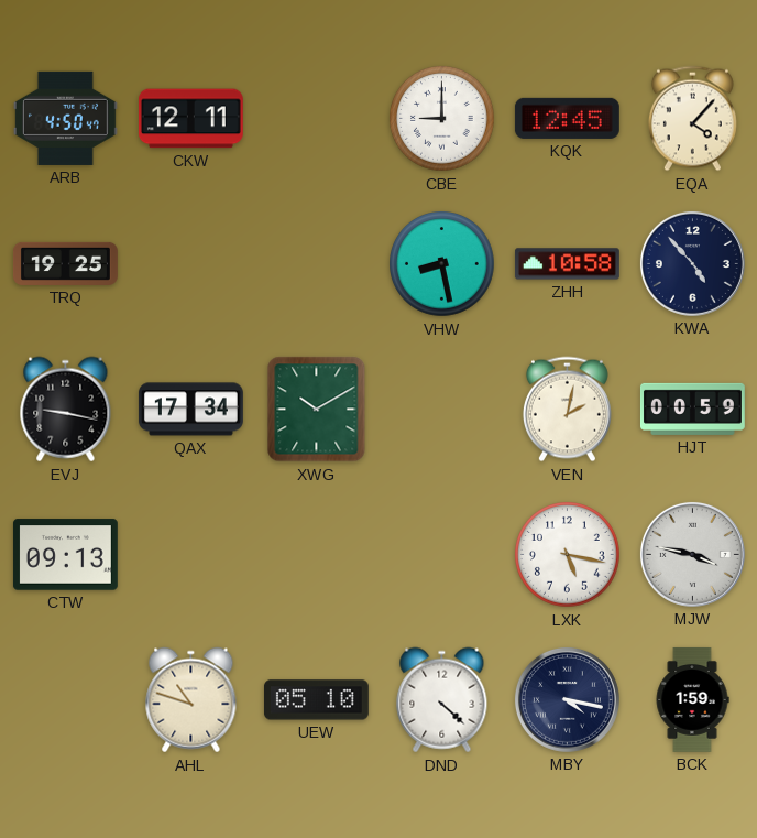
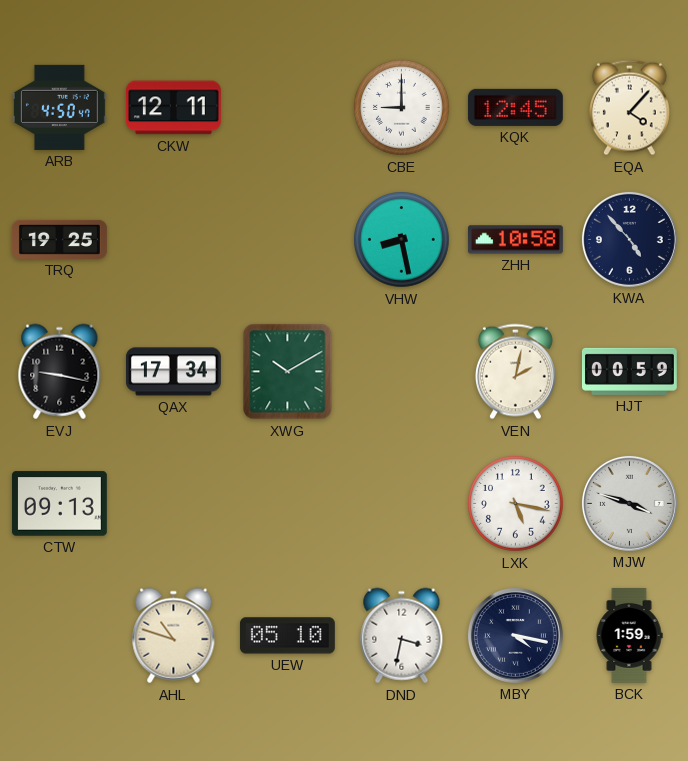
MJW: 3:47 -> 3:48
DND: 4:22 -> 3:32
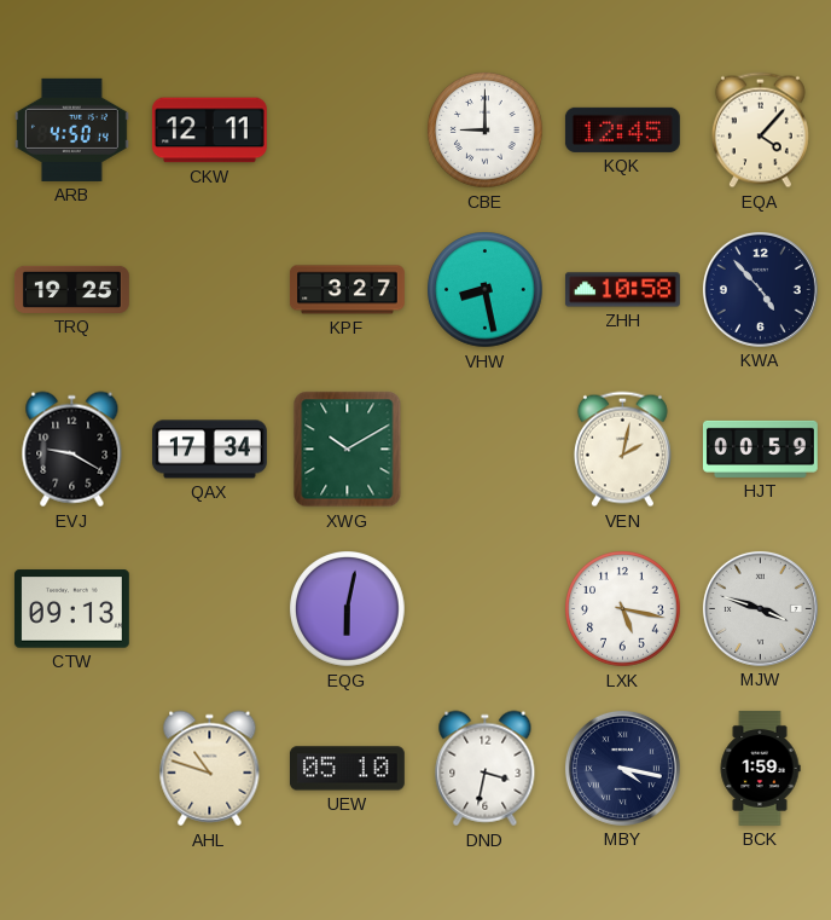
ARB: 4:50:47 -> 4:50:14
KPF: none -> 3:27
EVJ: 9:17 -> 9:20
EQG: none -> 6:02
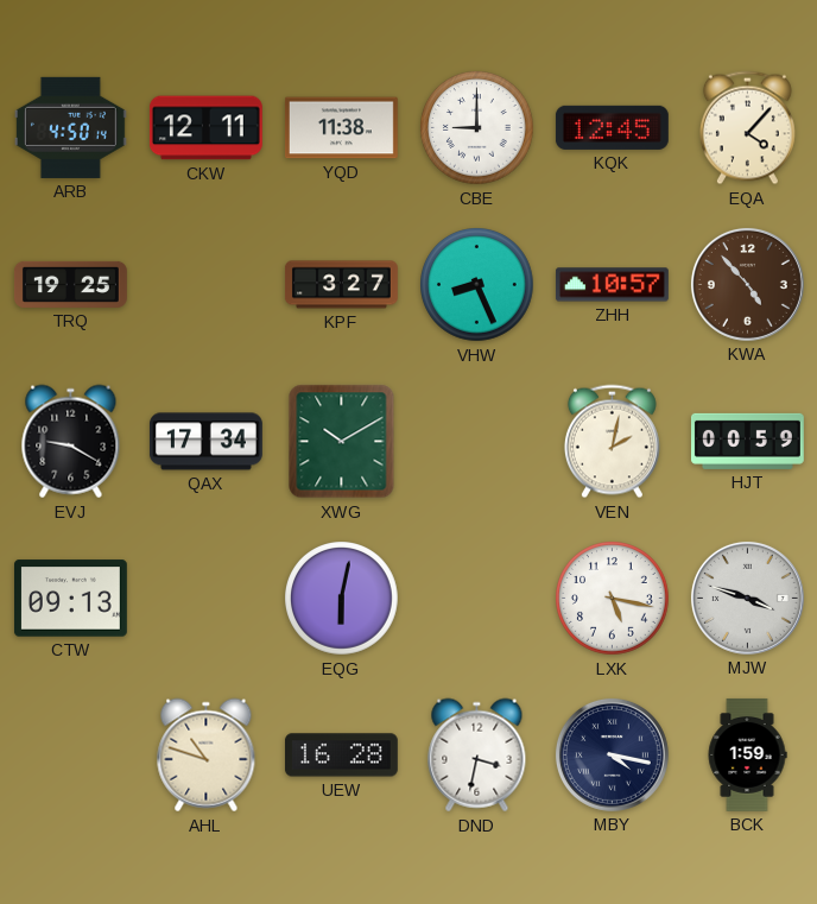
YQD: none -> 11:38
VHW: 8:28 -> 8:26
ZHH: 10:58 -> 10:57
KWA dial: navy -> brown
UEW: 05:10 -> 16:28
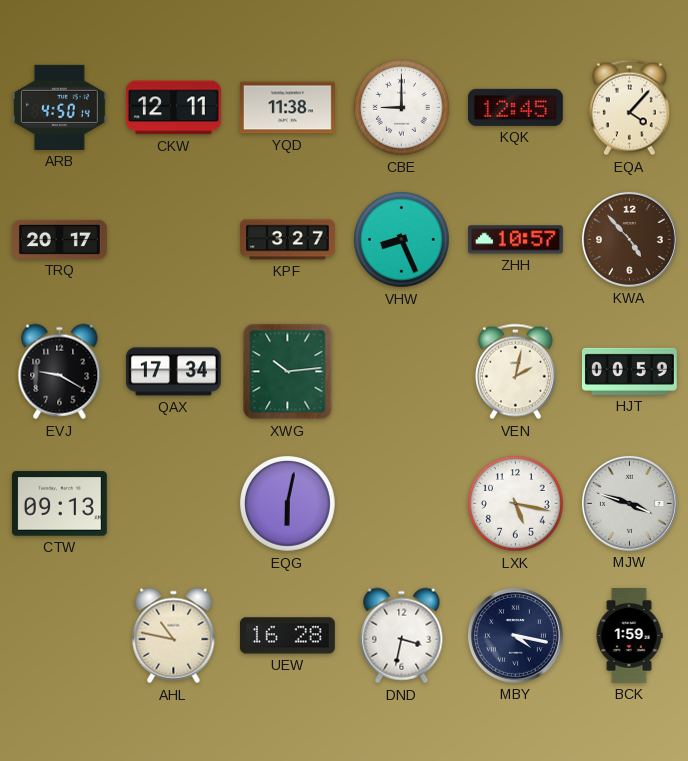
TRQ: 19:25 -> 20:17
XWG: 10:10 -> 10:14
AHL: 10:48 -> 10:47
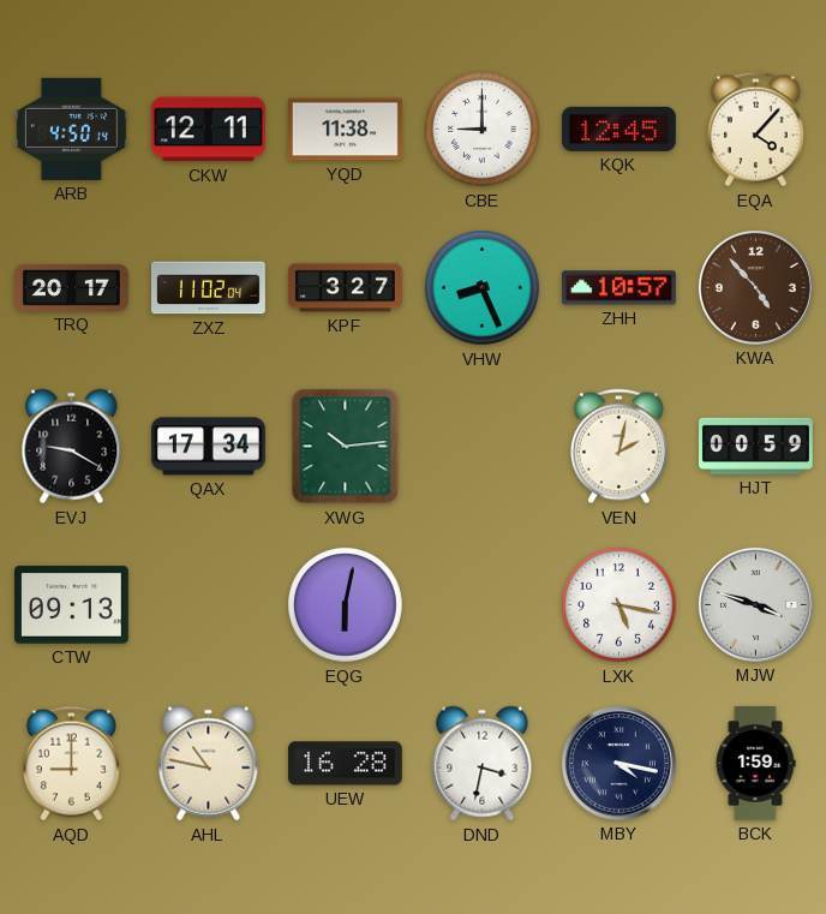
ZXZ: none -> 11:02
AQD: none -> 9:00
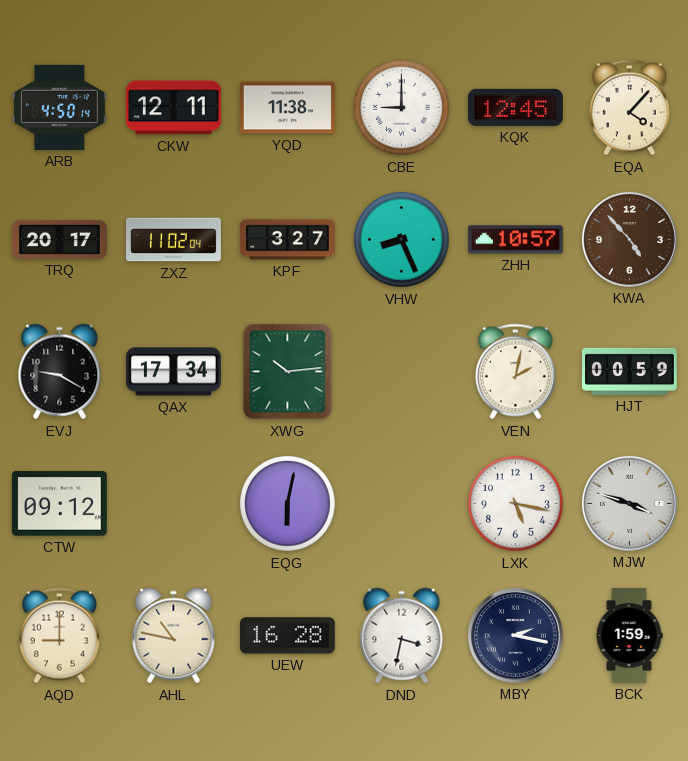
CTW: 09:13 -> 09:12
MBY: 4:17 -> 2:17
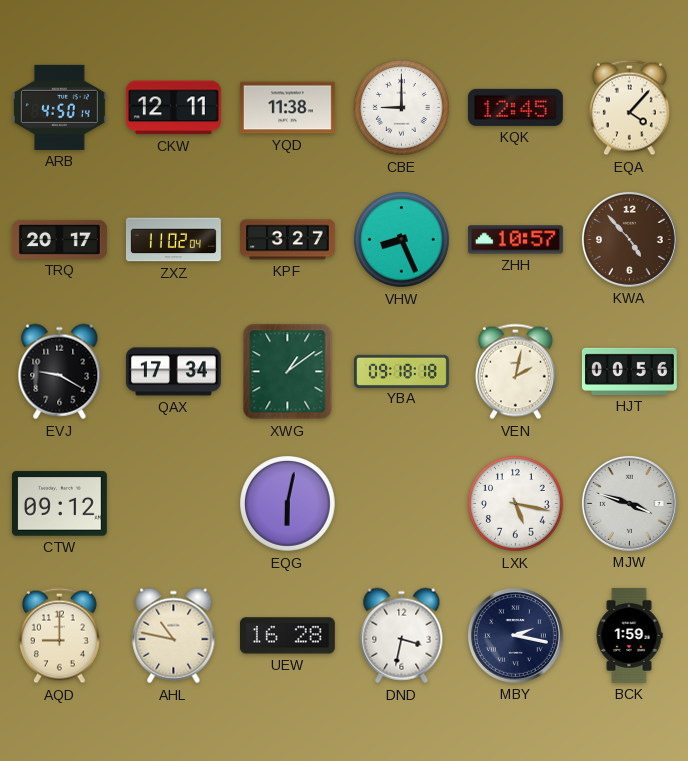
XWG: 10:14 -> 1:09
YBA: none -> 09:18
HJT: 00:59 -> 00:56
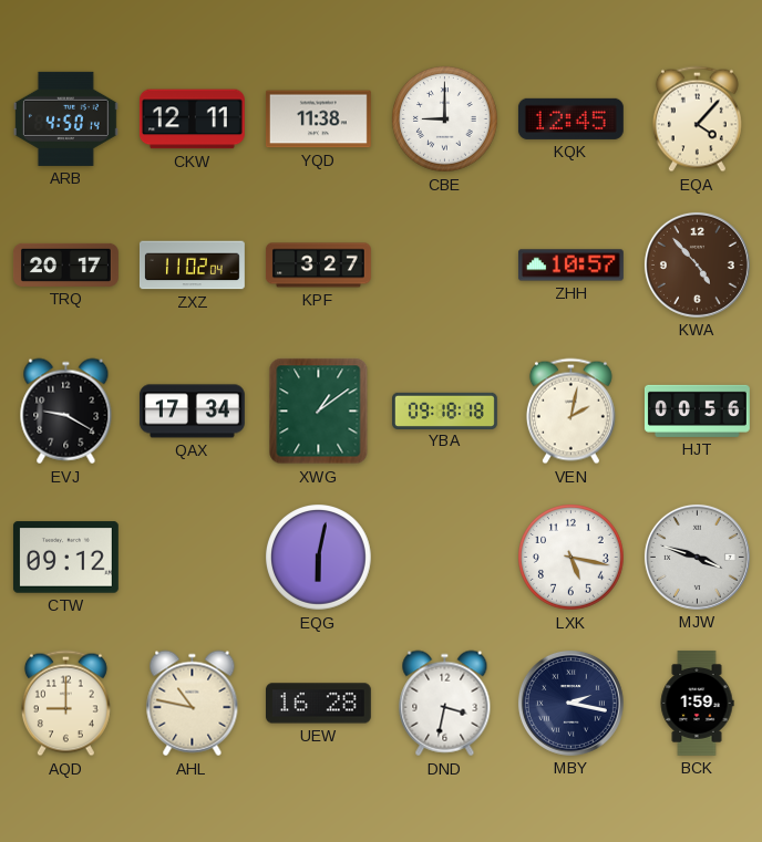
VHW: 8:26 -> none
